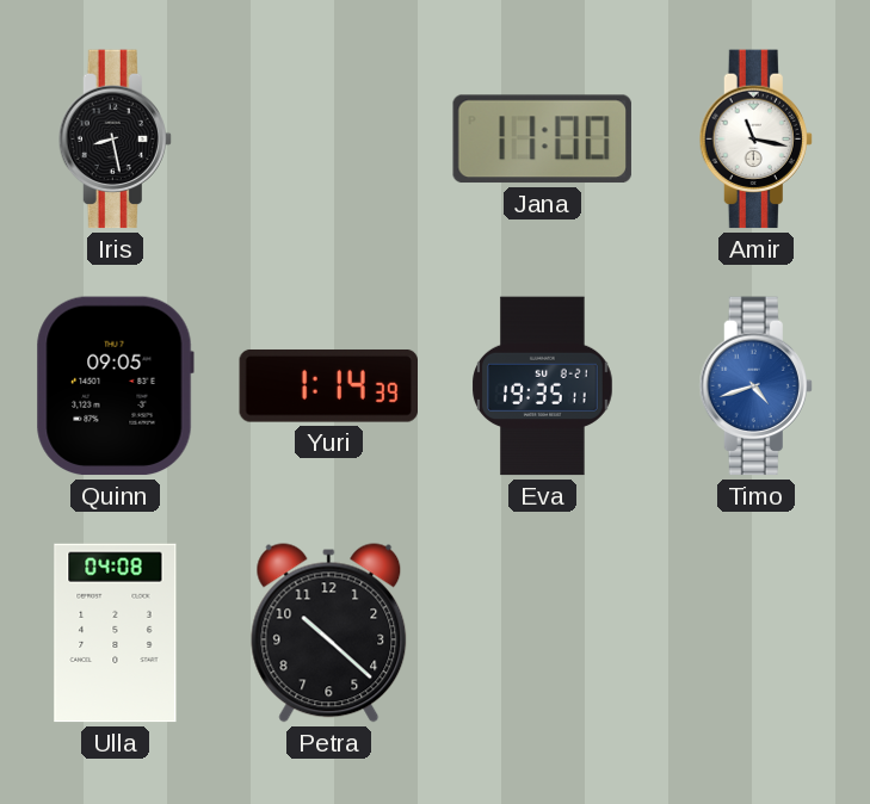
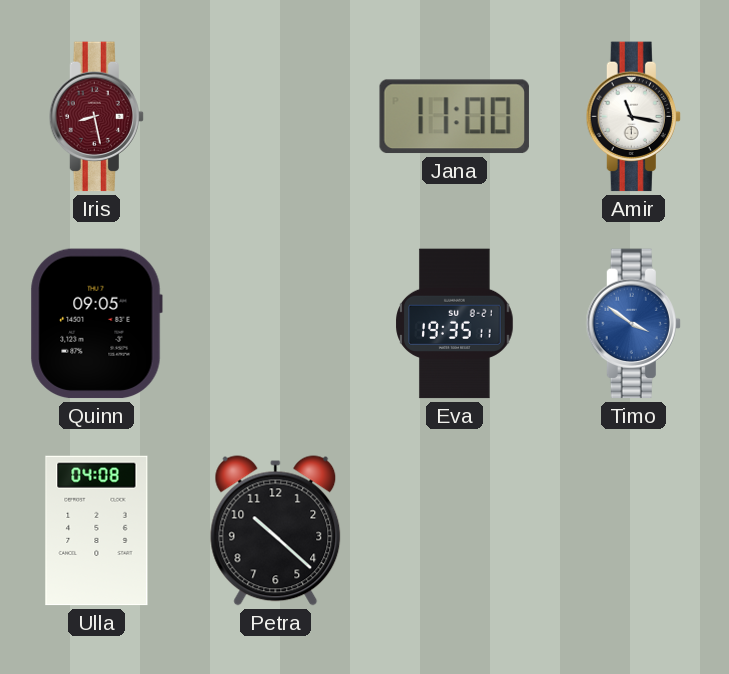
Iris dial: black -> burgundy
Yuri: 1:14 -> none
Timo: 4:42 -> 3:51
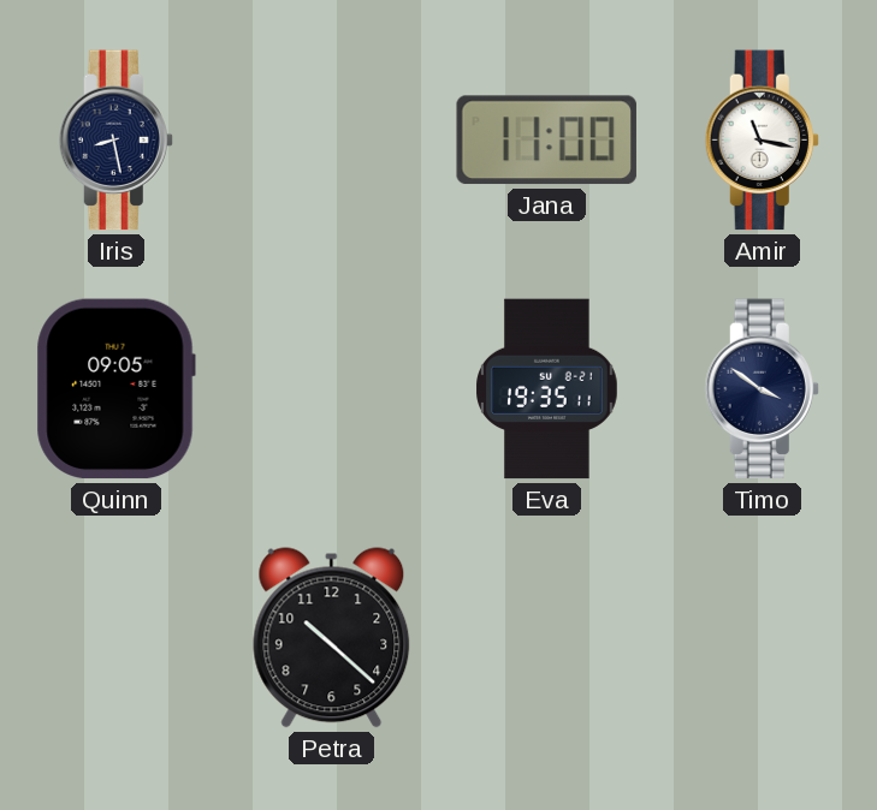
Iris dial: burgundy -> navy
Timo dial: blue -> navy
Ulla: 04:08 -> none
